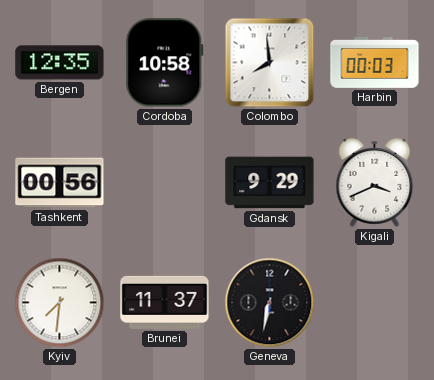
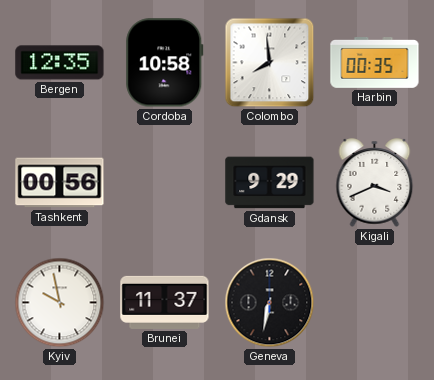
Harbin: 00:03 -> 00:35
Kyiv: 7:31 -> 9:58
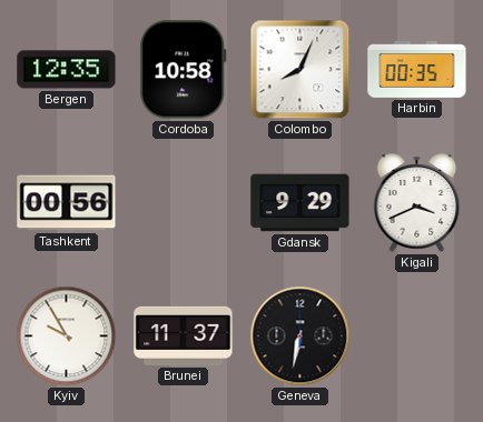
Colombo: 7:59 -> 8:04
Kyiv: 9:58 -> 9:55
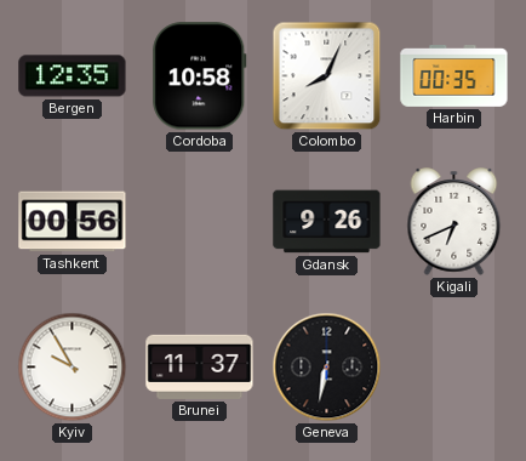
Gdansk: 9:29 -> 9:26
Kigali: 3:41 -> 6:41
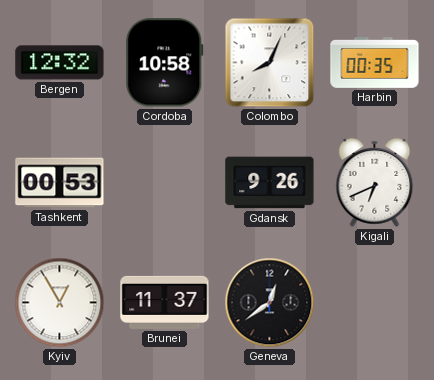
Bergen: 12:35 -> 12:32
Tashkent: 00:56 -> 00:53
Kyiv: 9:55 -> 12:55
Geneva: 6:32 -> 12:39
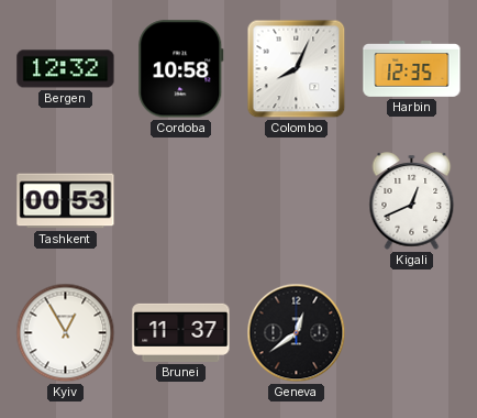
Harbin: 00:35 -> 12:35
Gdansk: 9:26 -> none
Kigali: 6:41 -> 12:41
